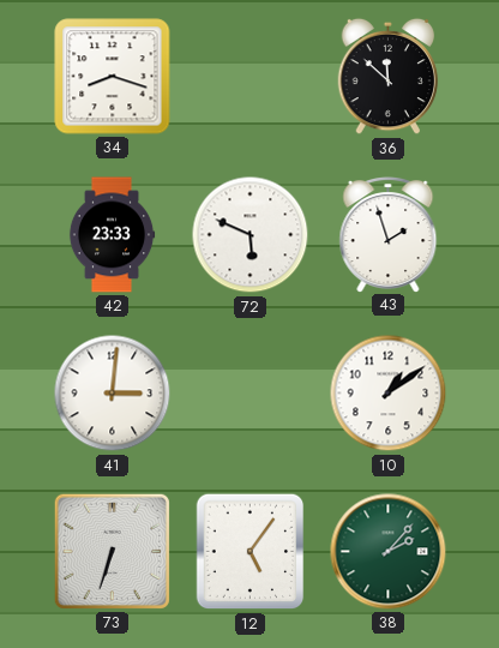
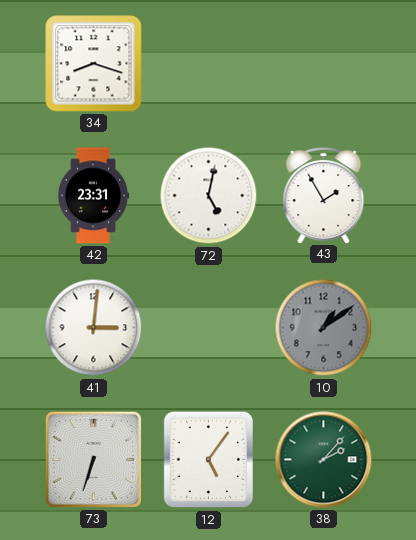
36: 11:52 -> none
42: 23:33 -> 23:31
72: 5:49 -> 5:02
43: 1:57 -> 1:55
10 dial: white -> grey
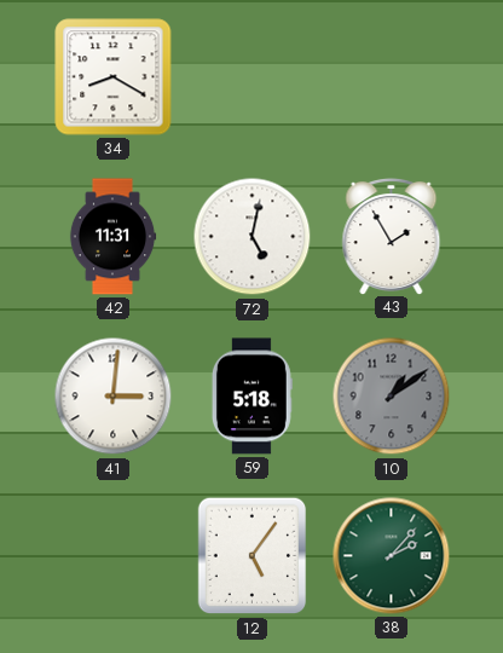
34: 8:18 -> 8:20
42: 23:31 -> 11:31
59: none -> 5:18
73: 6:33 -> none
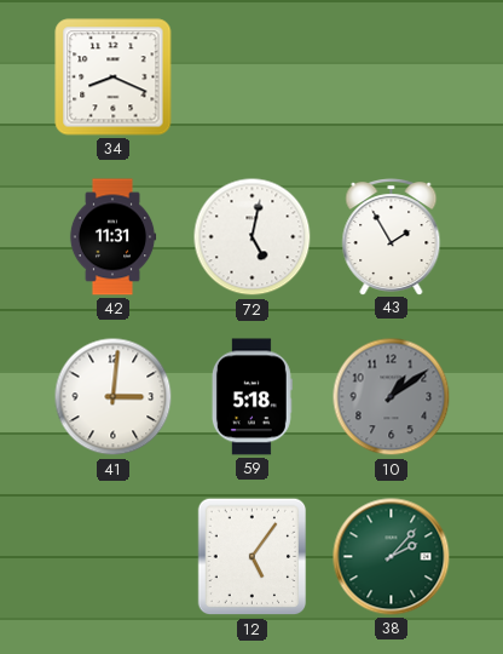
34: 8:20 -> 8:19
